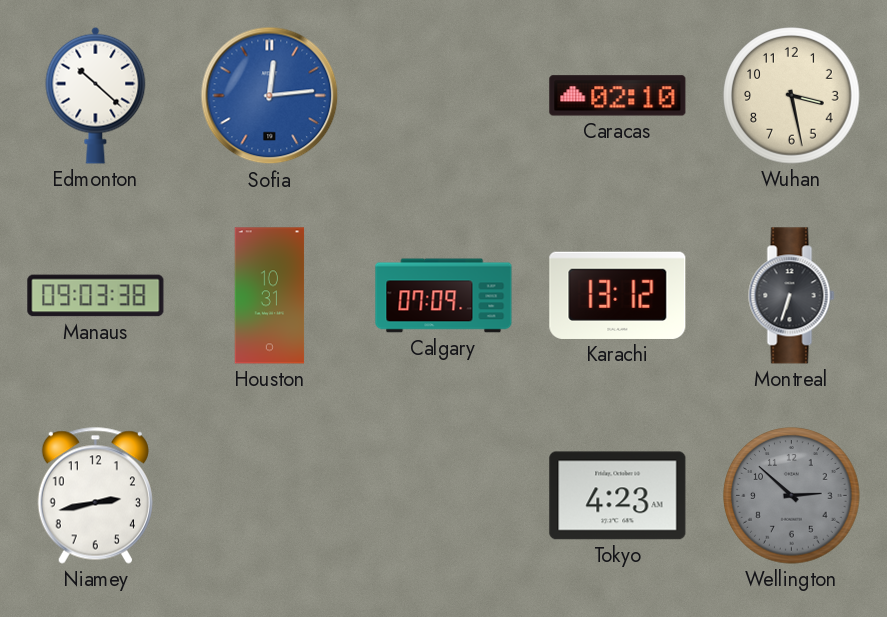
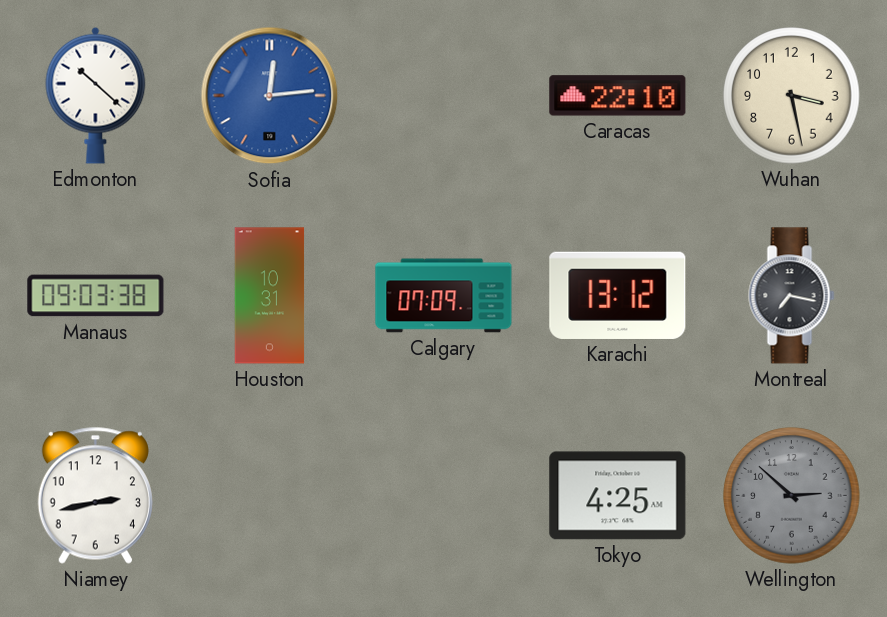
Caracas: 02:10 -> 22:10
Montreal: 6:33 -> 7:17
Tokyo: 4:23 -> 4:25
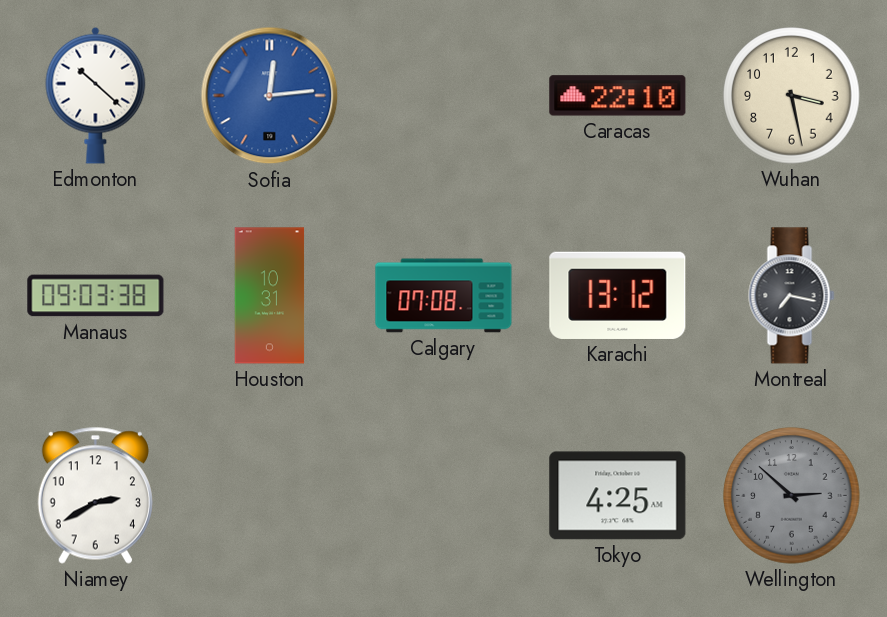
Calgary: 07:09 -> 07:08
Niamey: 2:43 -> 2:40
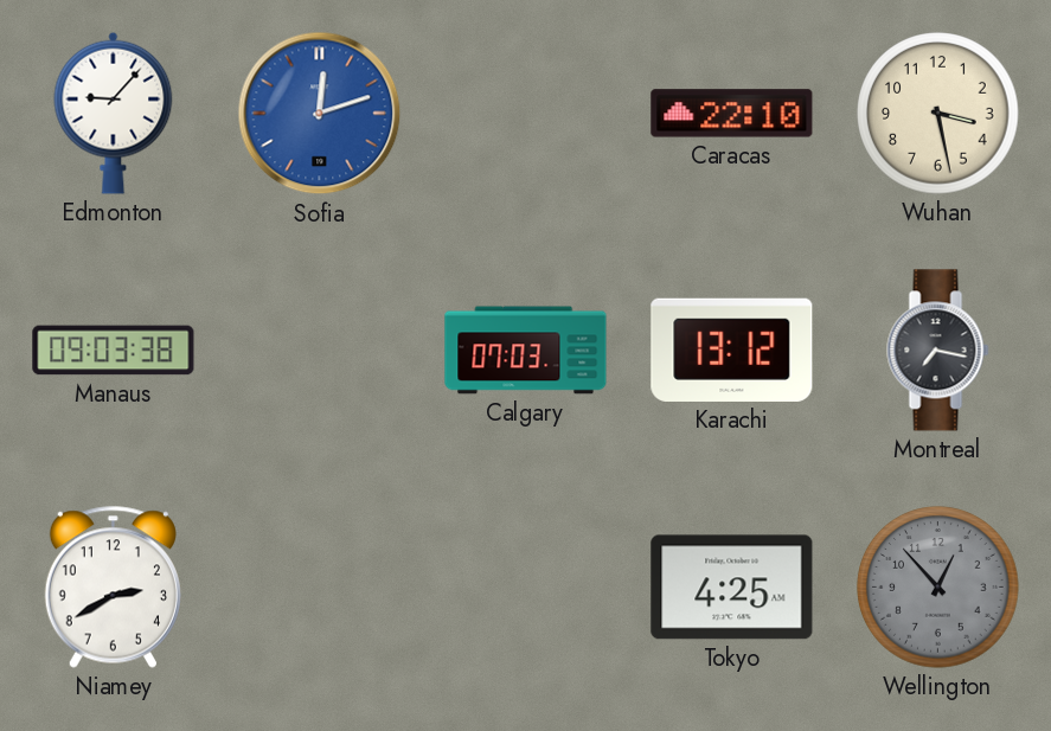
Edmonton: 10:22 -> 9:07
Sofia: 12:14 -> 12:12
Houston: 10:31 -> none
Calgary: 07:08 -> 07:03
Wellington: 2:52 -> 12:53
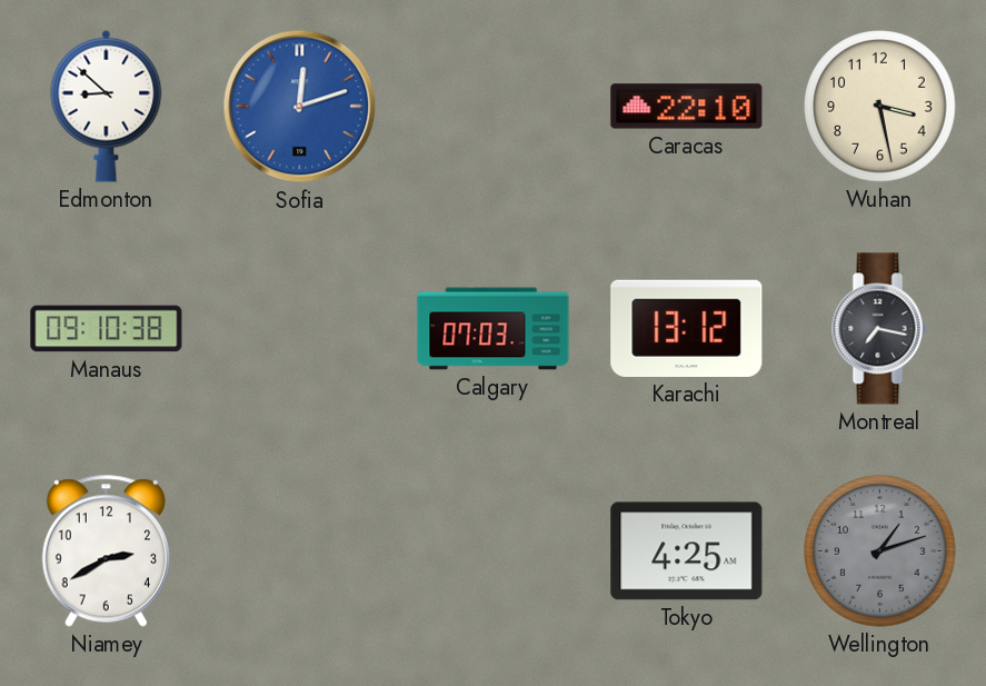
Edmonton: 9:07 -> 8:52
Manaus: 09:03 -> 09:10
Wellington: 12:53 -> 1:12
